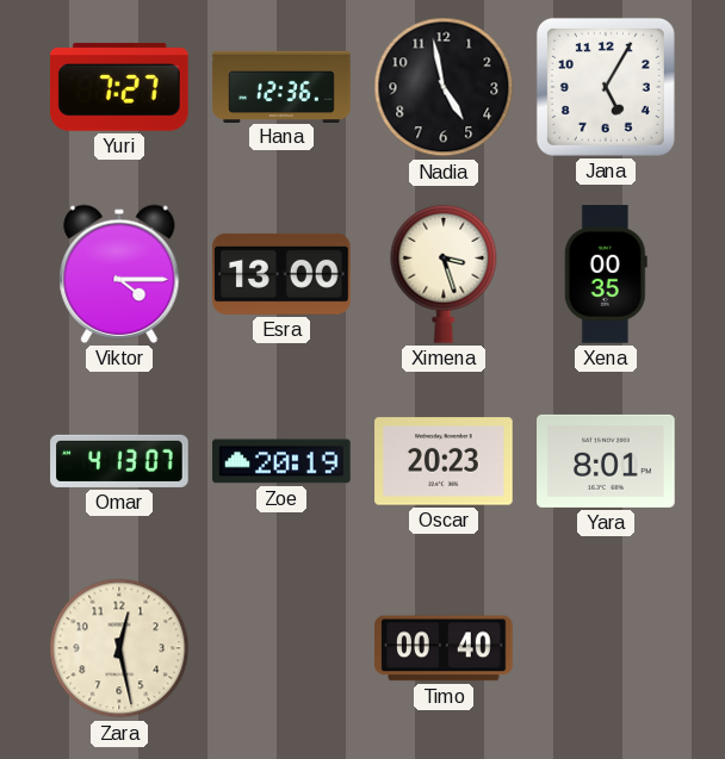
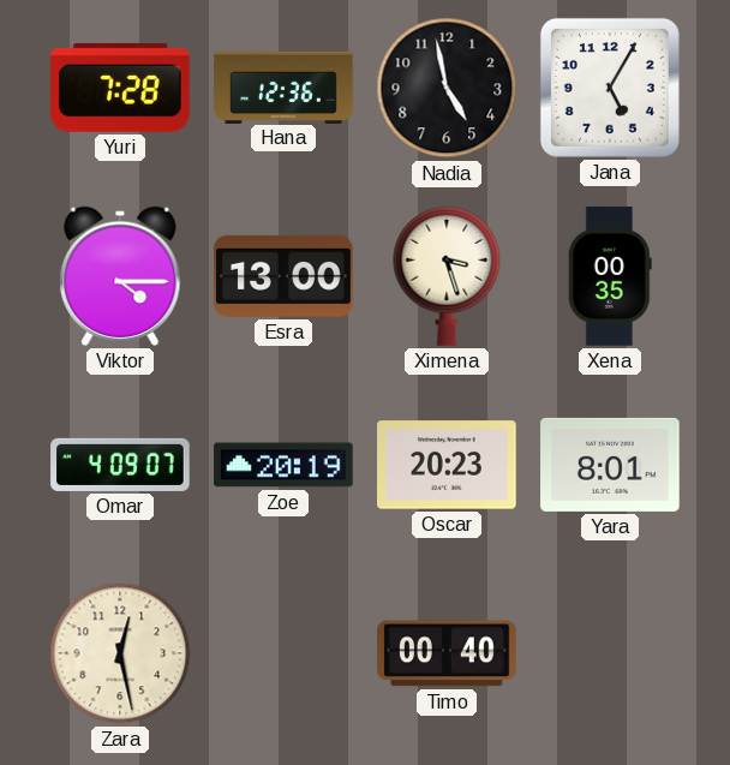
Yuri: 7:27 -> 7:28
Omar: 4:13 -> 4:09
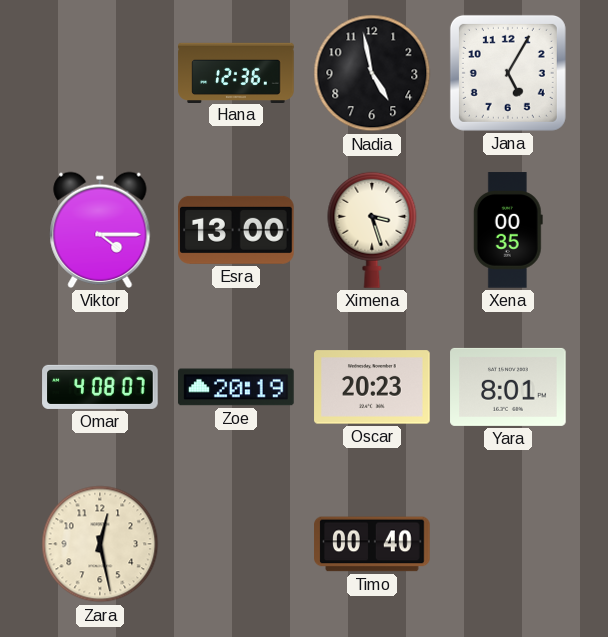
Yuri: 7:28 -> none
Omar: 4:09 -> 4:08
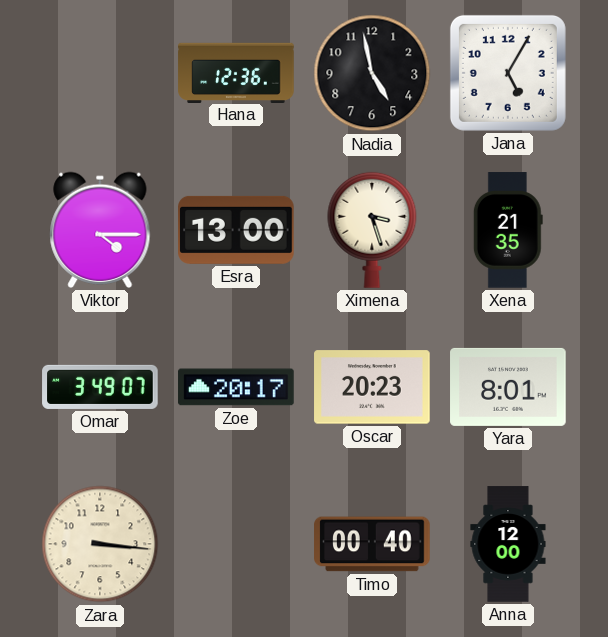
Xena: 00:35 -> 21:35
Omar: 4:08 -> 3:49
Zoe: 20:19 -> 20:17
Zara: 12:28 -> 3:16
Anna: none -> 12:00
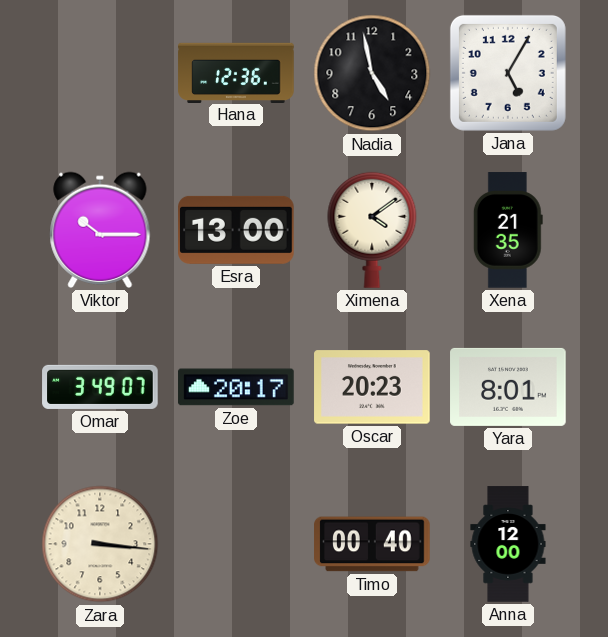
Viktor: 4:15 -> 10:15
Ximena: 3:27 -> 4:09
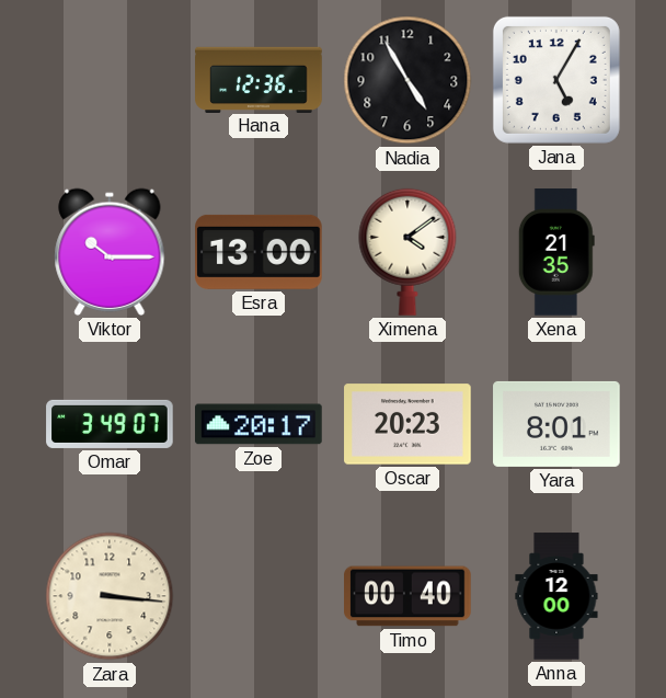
Nadia: 4:58 -> 4:55
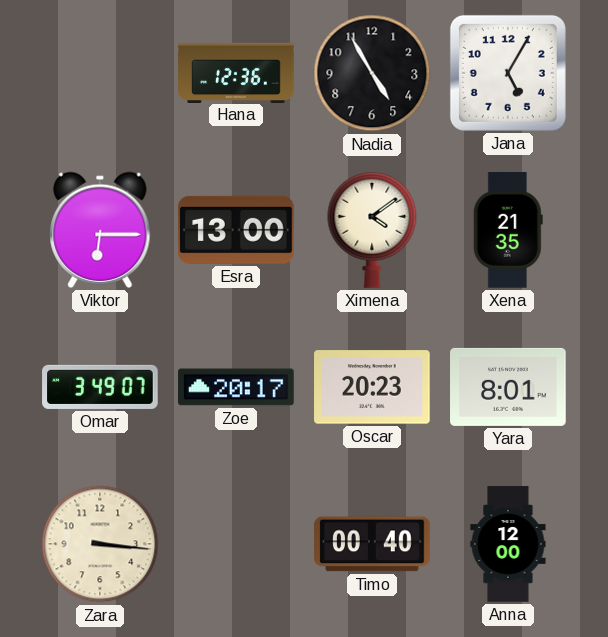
Viktor: 10:15 -> 6:15
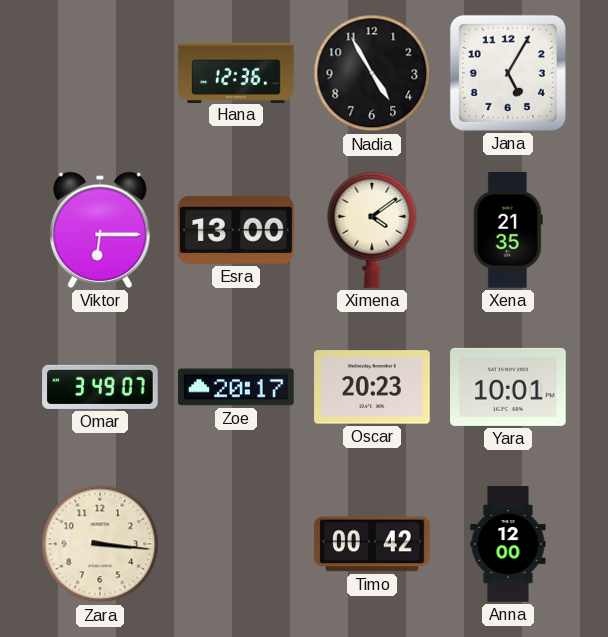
Yara: 8:01 -> 10:01
Timo: 00:40 -> 00:42
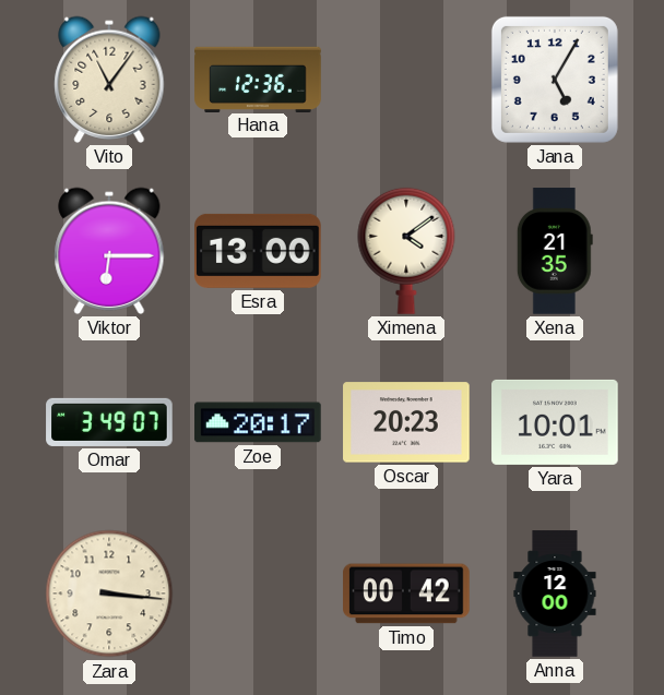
Vito: none -> 11:06
Nadia: 4:55 -> none
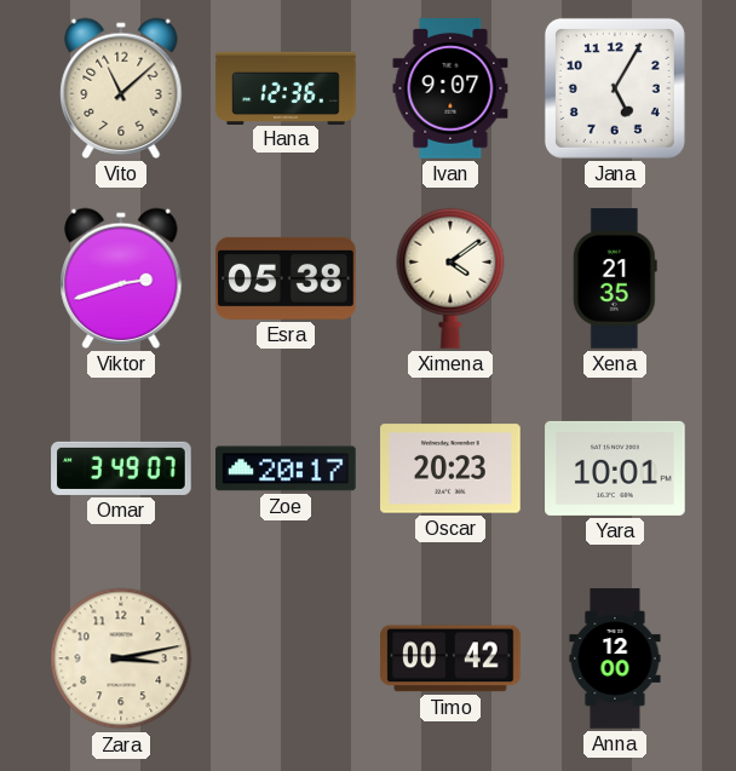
Vito: 11:06 -> 11:08
Ivan: none -> 9:07
Viktor: 6:15 -> 2:42
Esra: 13:00 -> 05:38
Zara: 3:16 -> 3:13
